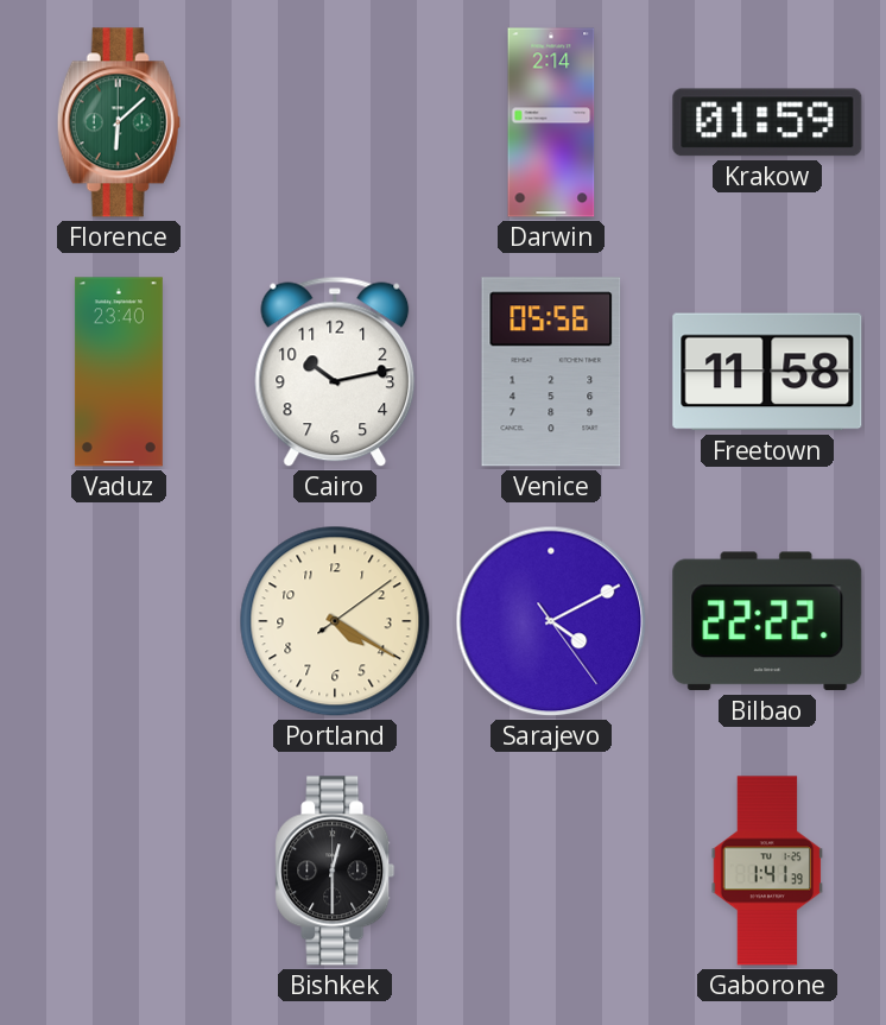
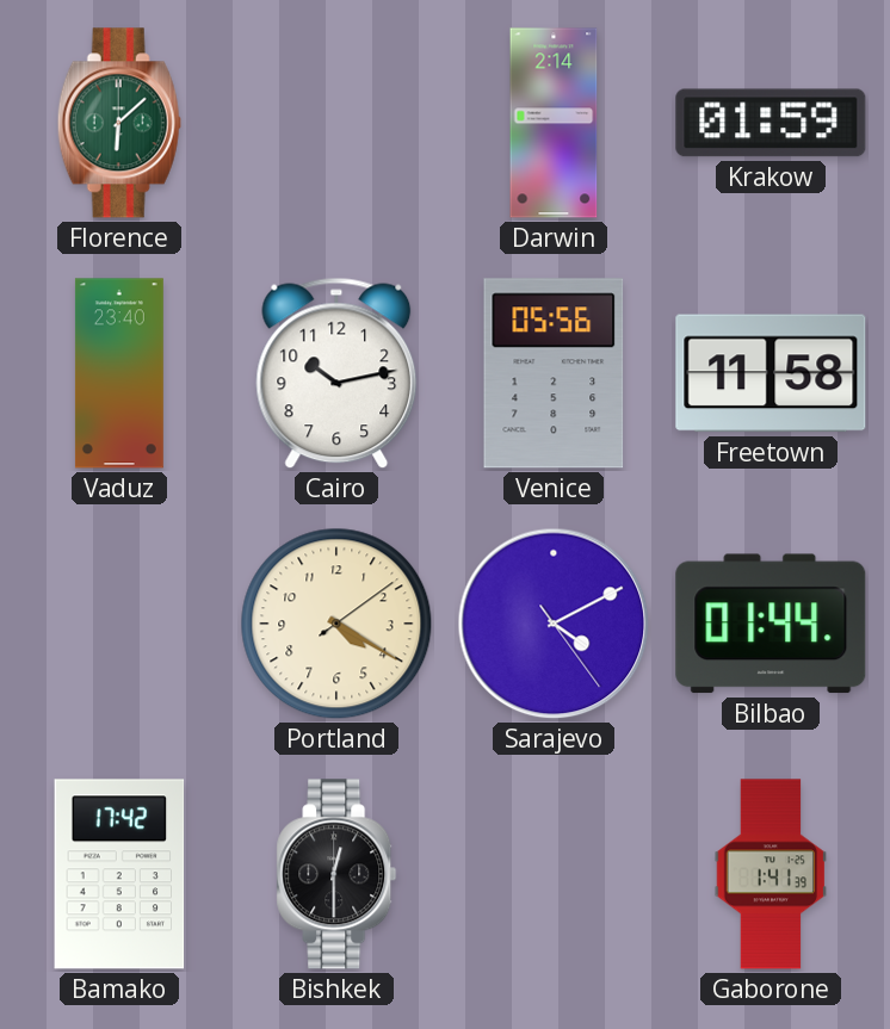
Bilbao: 22:22 -> 01:44
Bamako: none -> 17:42
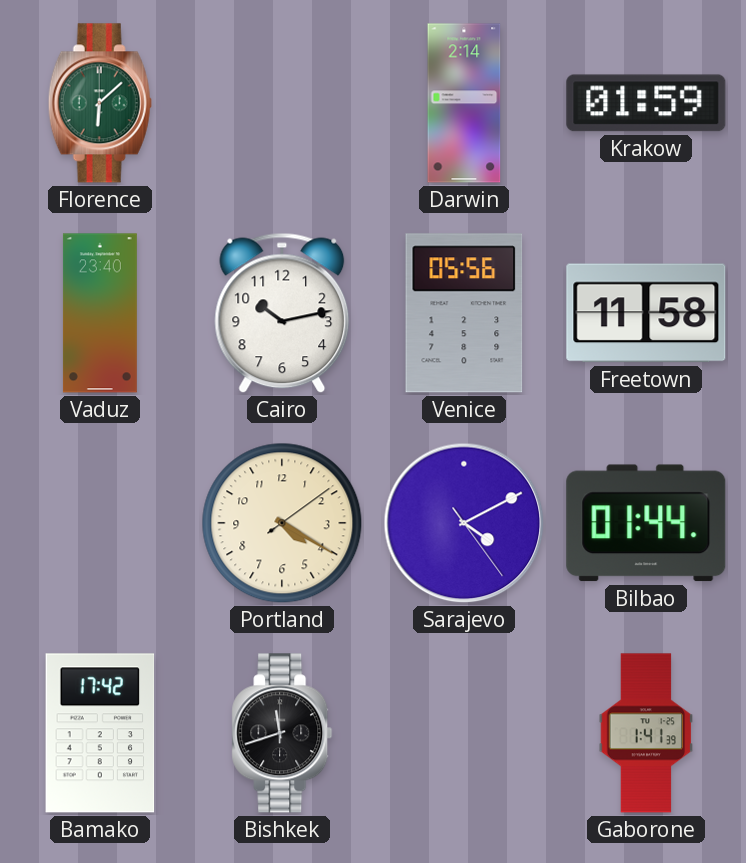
Bishkek: 12:30 -> 11:42
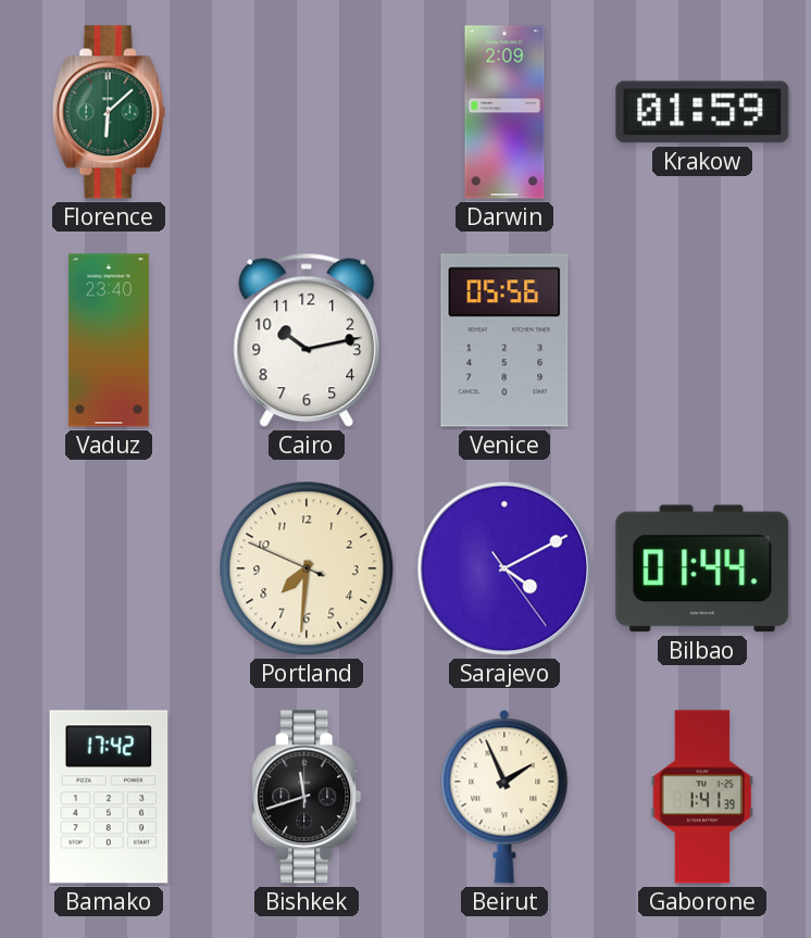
Darwin: 2:14 -> 2:09
Freetown: 11:58 -> none
Portland: 4:20 -> 7:30
Beirut: none -> 1:56
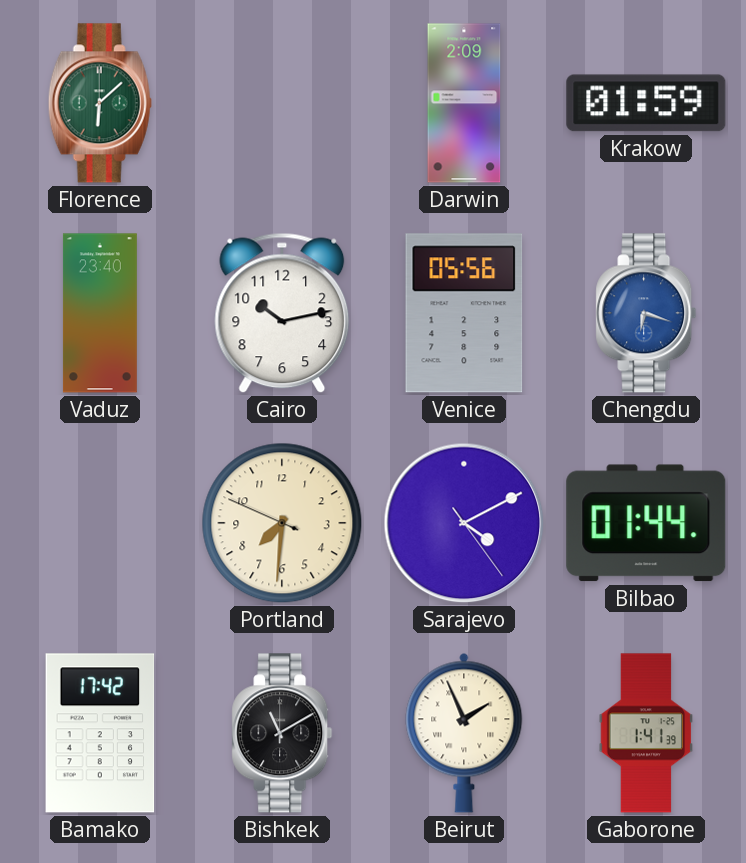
Chengdu: none -> 6:18
Bishkek: 11:42 -> 11:10
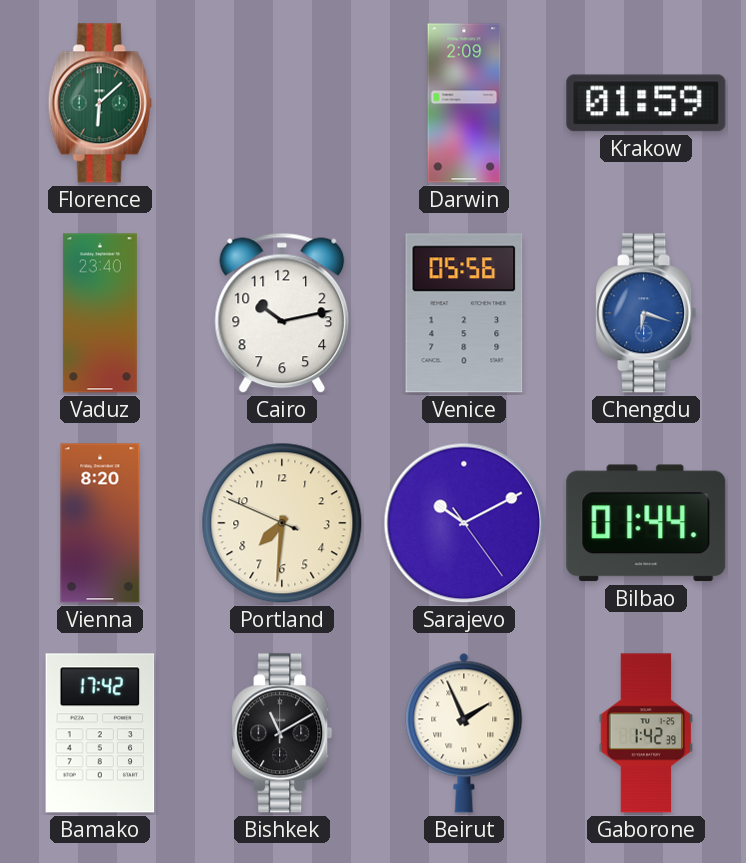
Vienna: none -> 8:20
Sarajevo: 4:10 -> 10:10
Gaborone: 1:41 -> 1:42
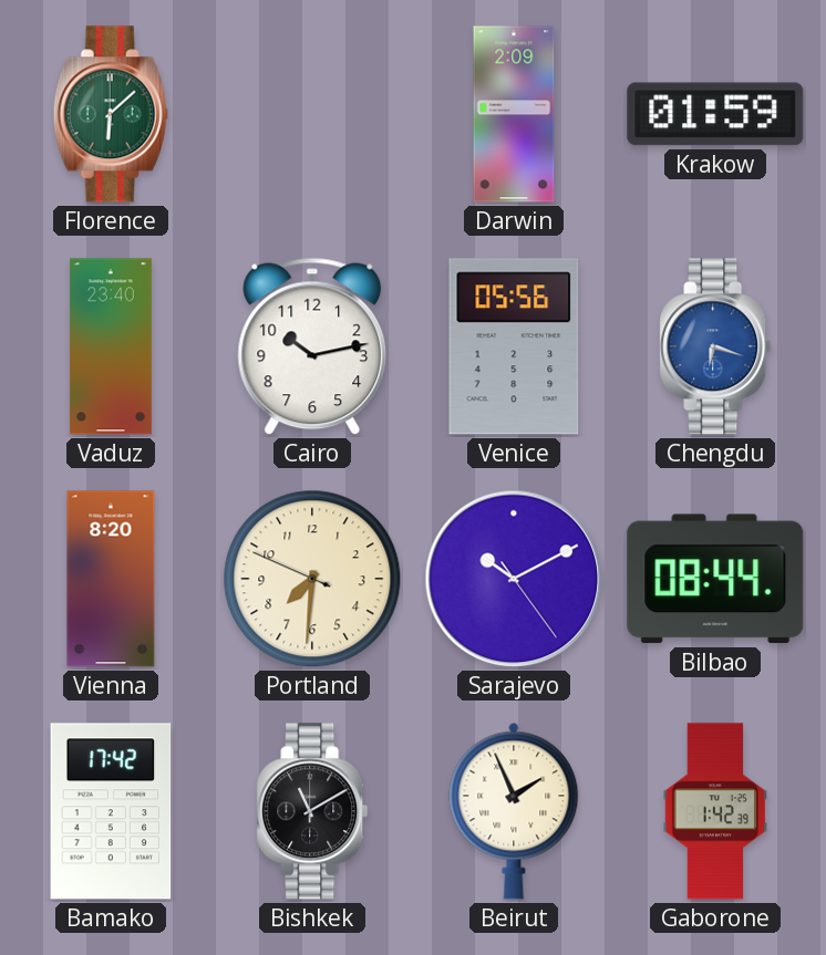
Bilbao: 01:44 -> 08:44
